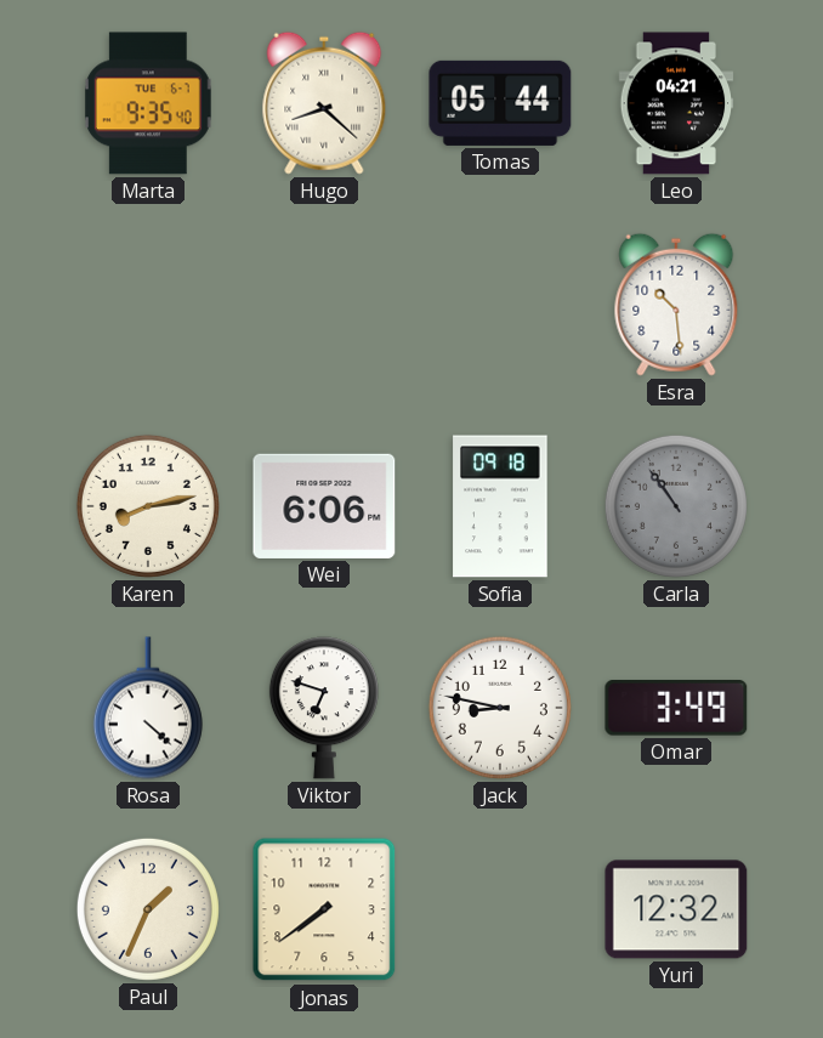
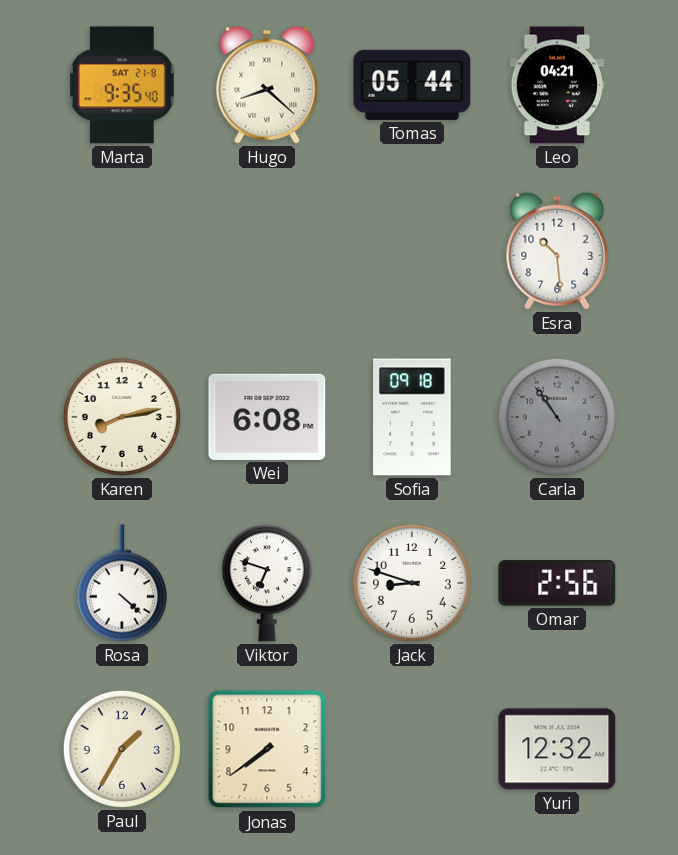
Marta date: TUE 6-7 -> SAT 21-8
Wei: 6:06 -> 6:08
Jack: 8:47 -> 8:48
Omar: 3:49 -> 2:56
Paul: 1:34 -> 1:35
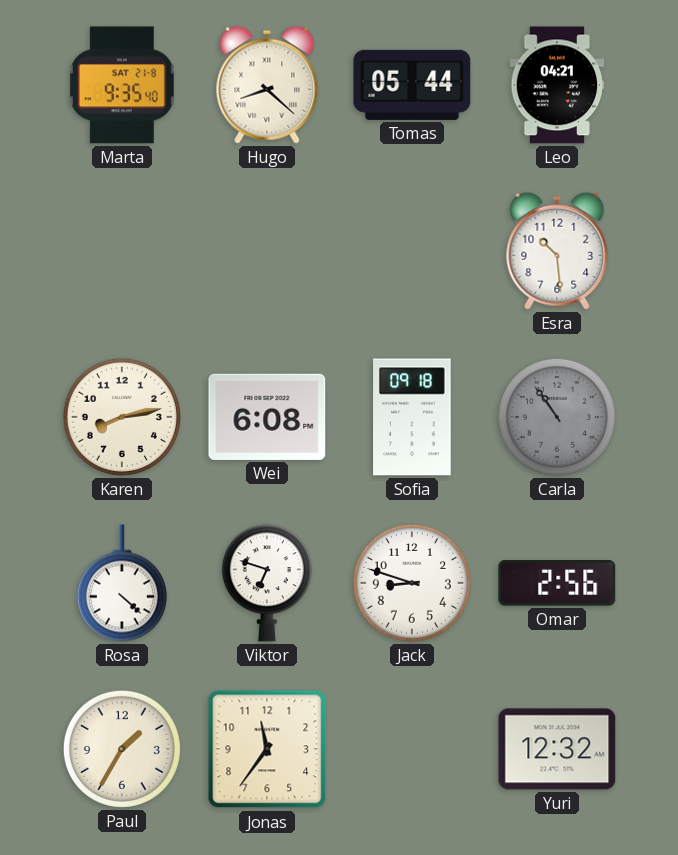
Jonas: 7:39 -> 11:36
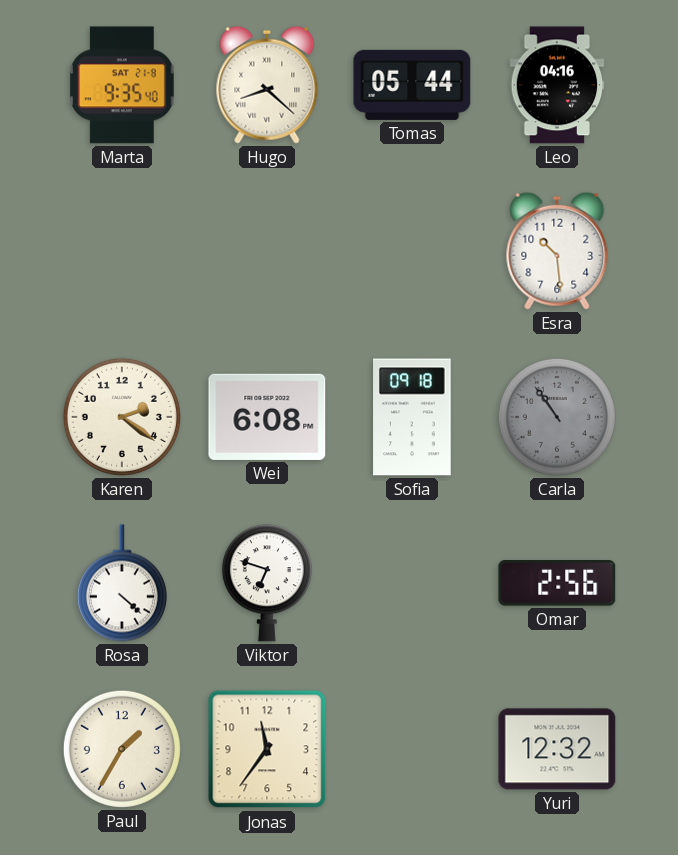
Leo: 04:21 -> 04:16
Karen: 8:13 -> 2:21
Jack: 8:48 -> none
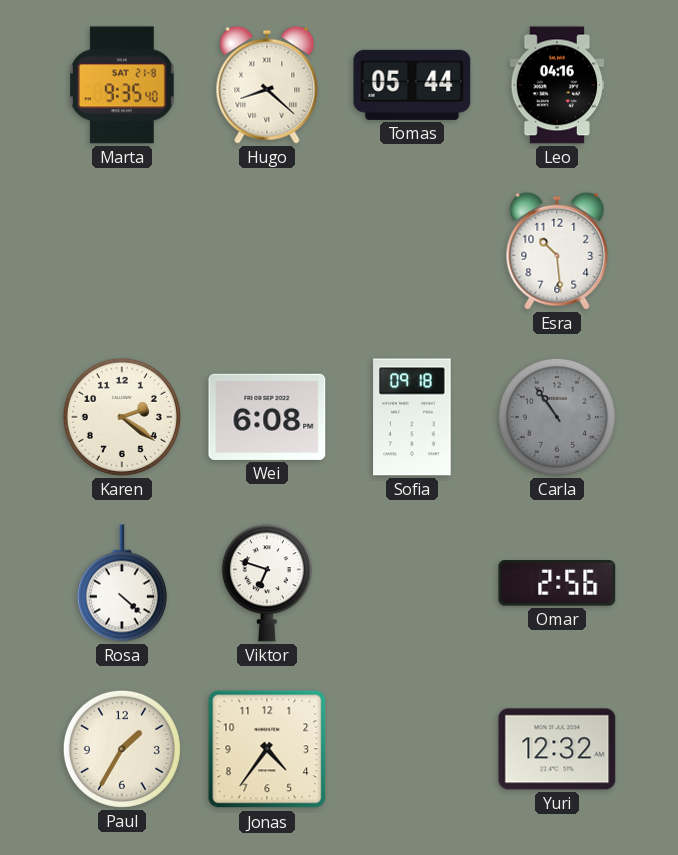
Jonas: 11:36 -> 4:36
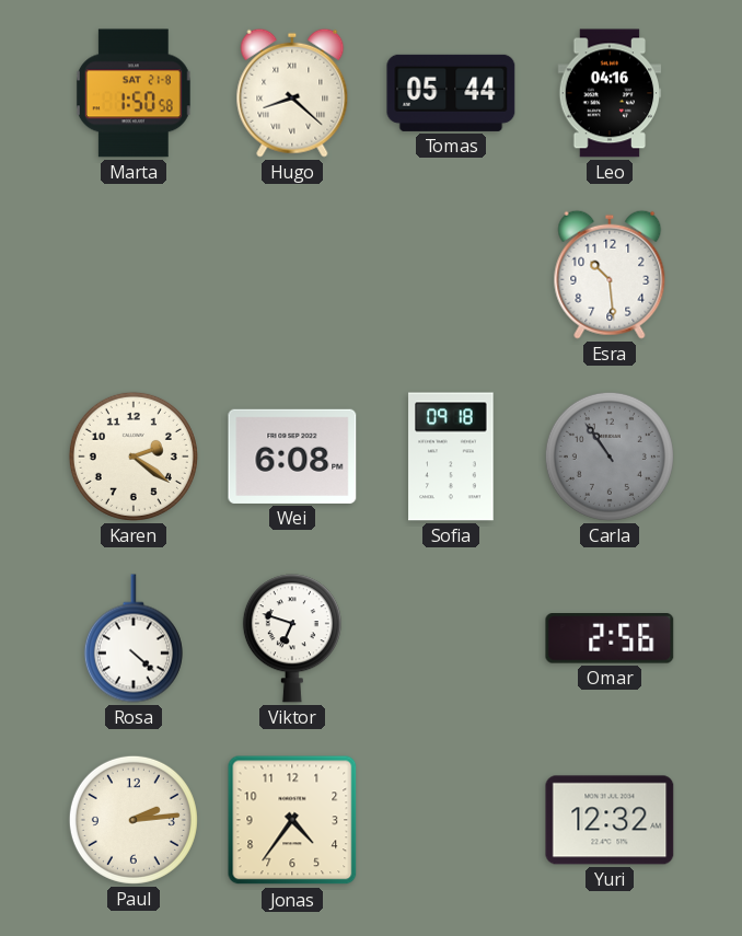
Marta: 9:35 -> 1:50
Paul: 1:35 -> 2:14
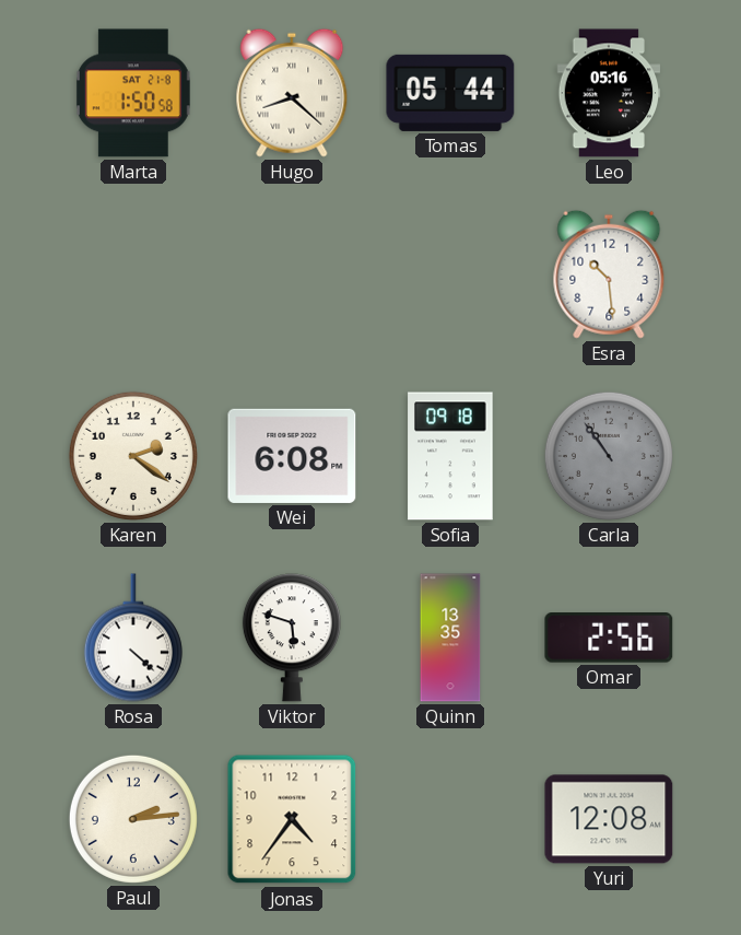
Leo: 04:16 -> 05:16
Viktor: 6:48 -> 5:48
Quinn: none -> 13:35
Yuri: 12:32 -> 12:08
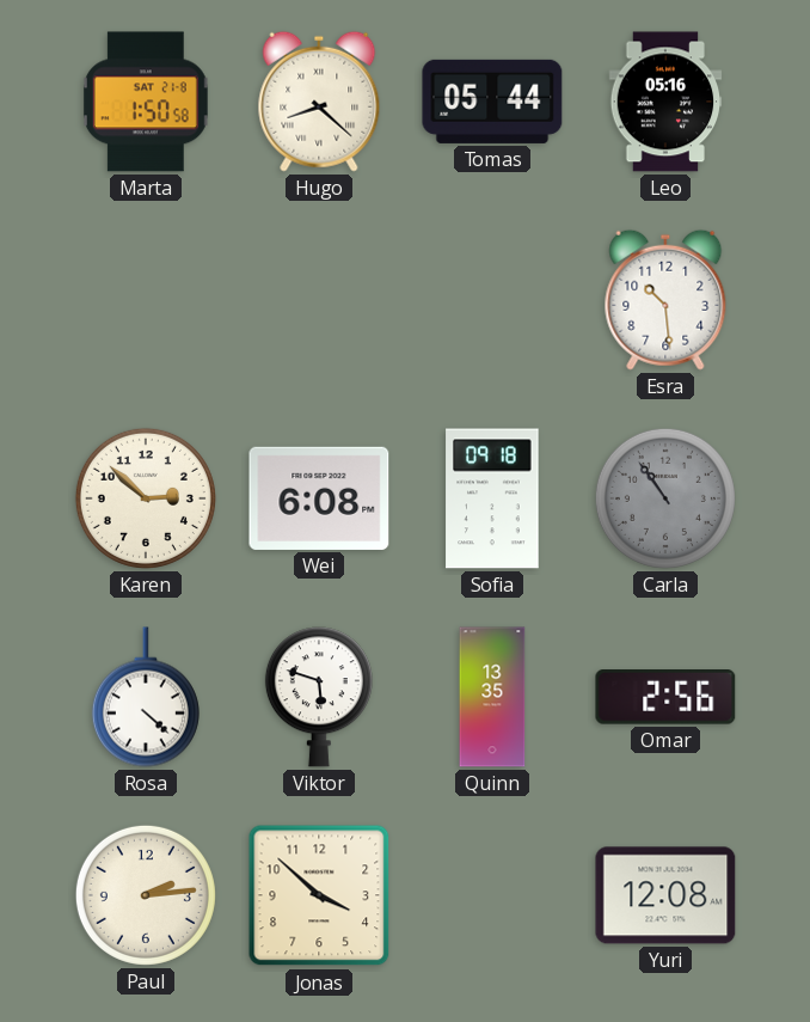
Karen: 2:21 -> 2:52
Jonas: 4:36 -> 3:52
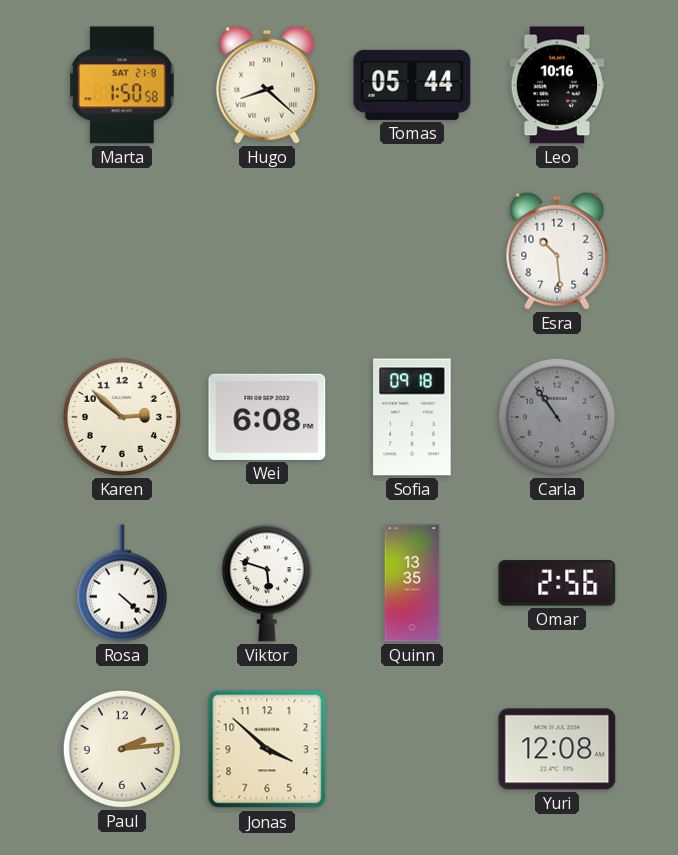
Leo: 05:16 -> 10:16
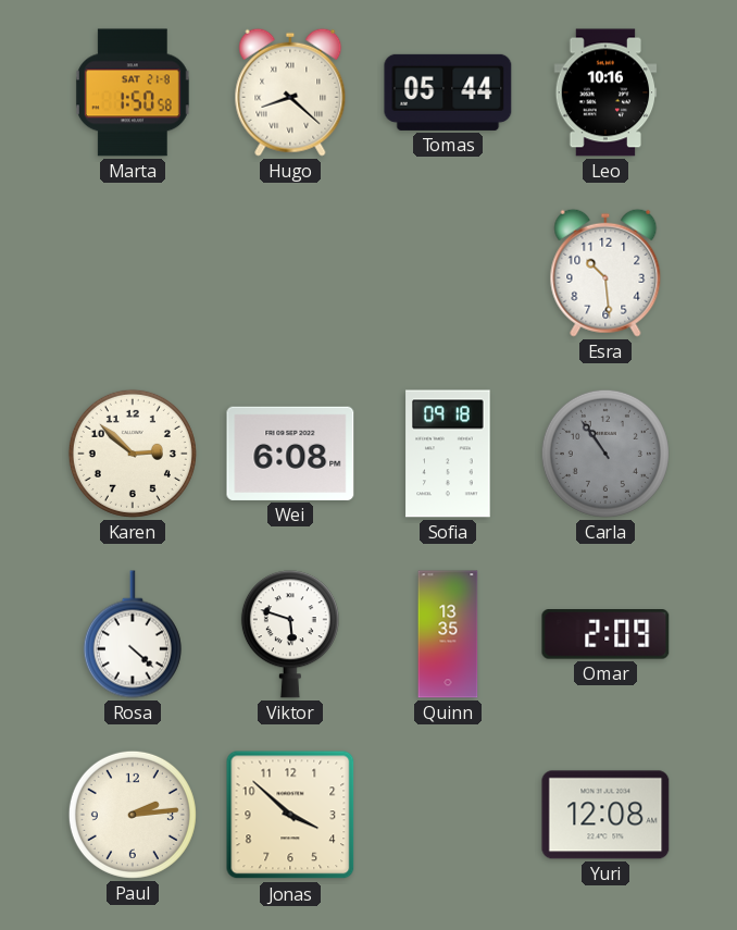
Omar: 2:56 -> 2:09
